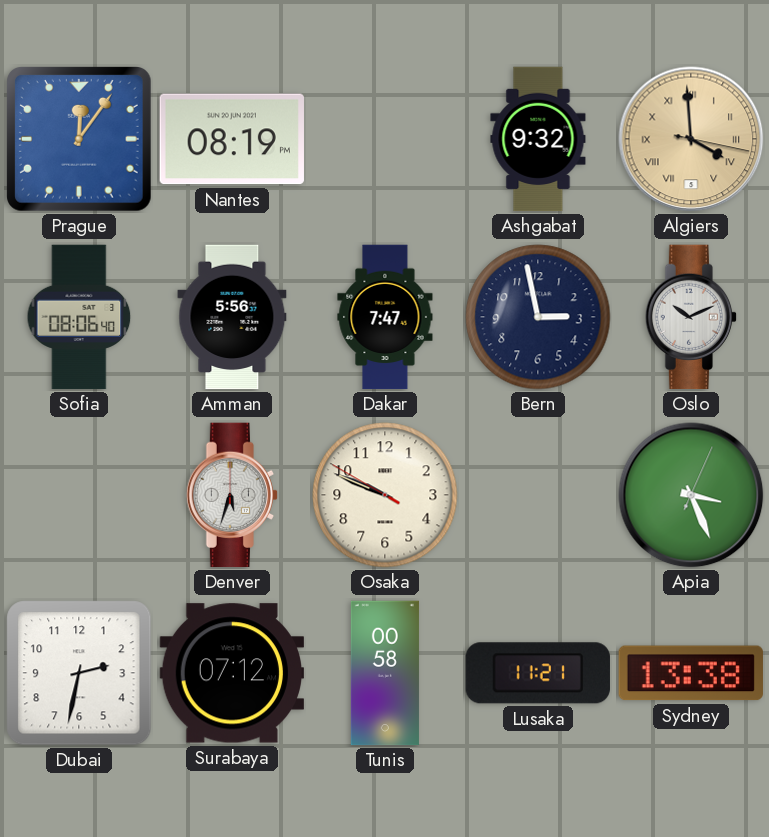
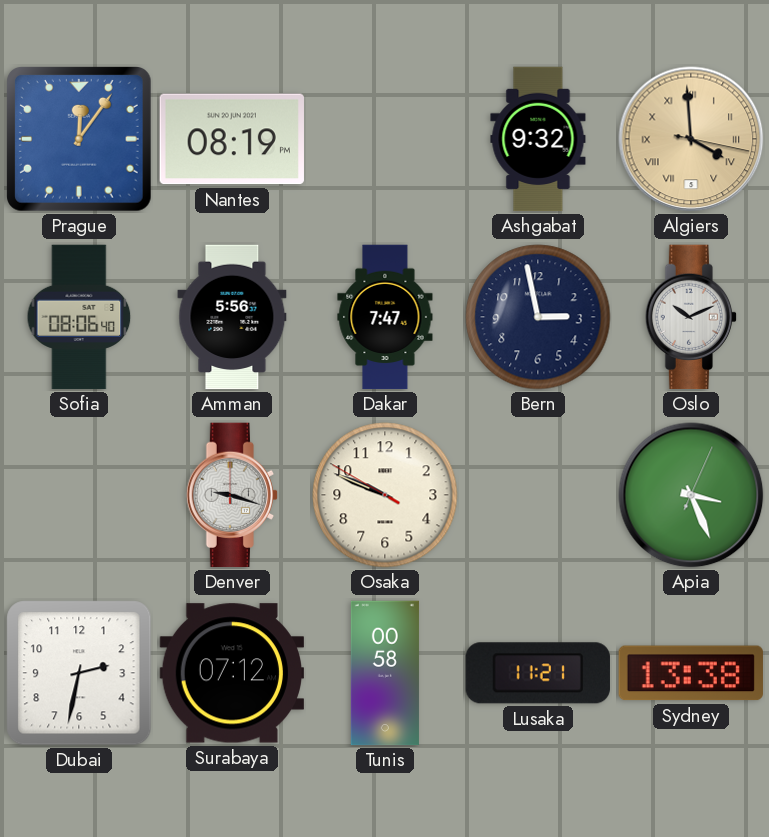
Denver: 5:33 -> 9:18
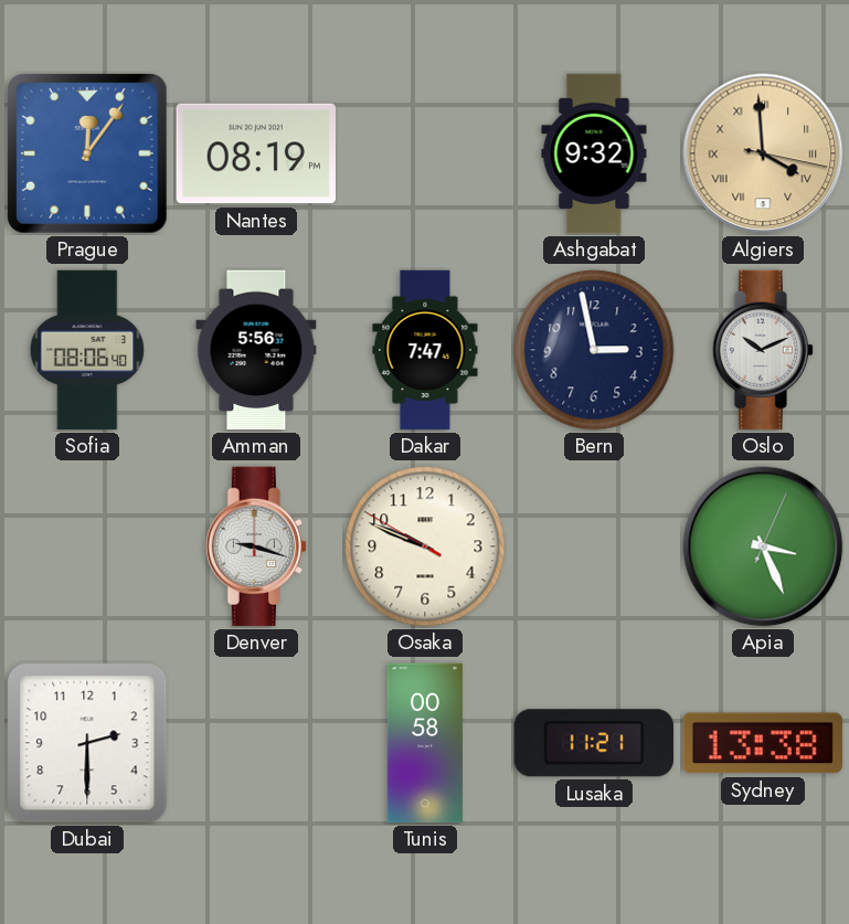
Dubai: 2:32 -> 2:30
Surabaya: 07:12 -> none
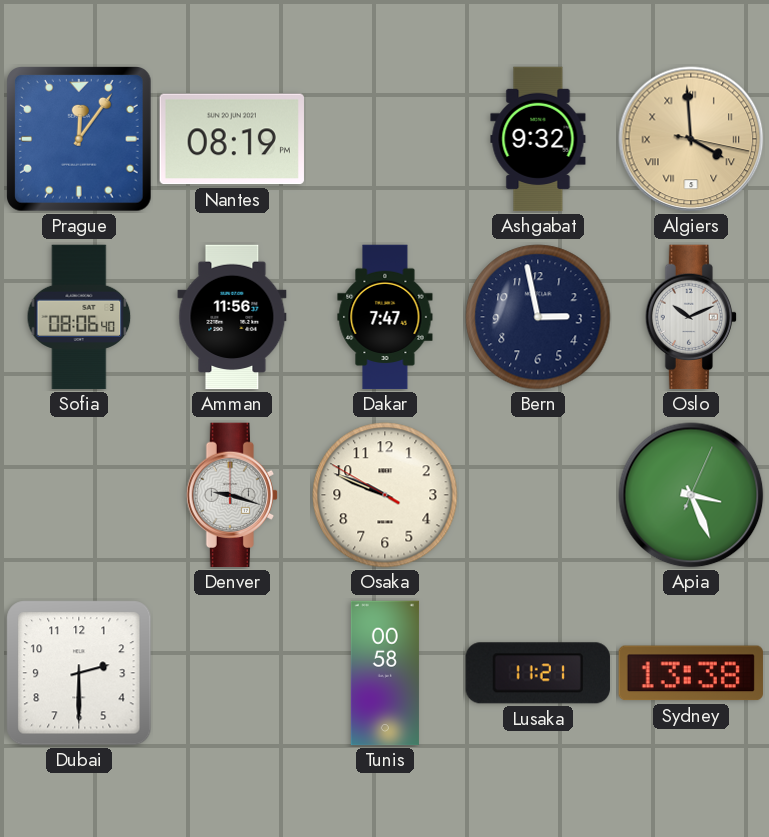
Amman: 5:56 -> 11:56
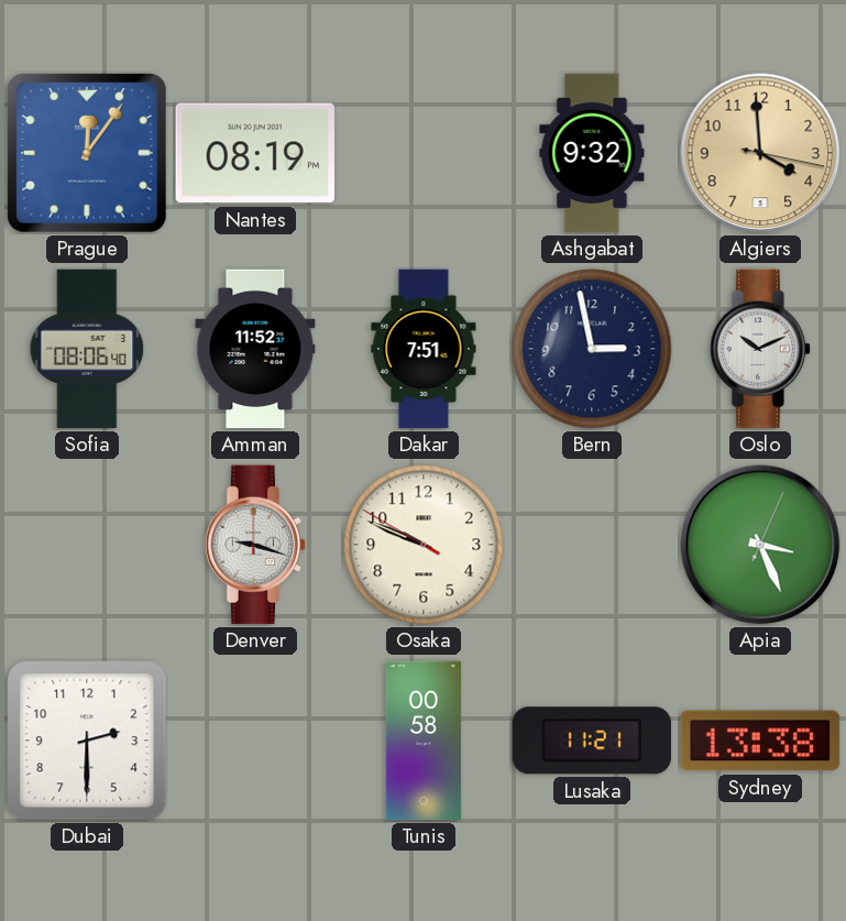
Algiers numerals: Roman -> Arabic
Amman: 11:56 -> 11:52
Dakar: 7:47 -> 7:51
